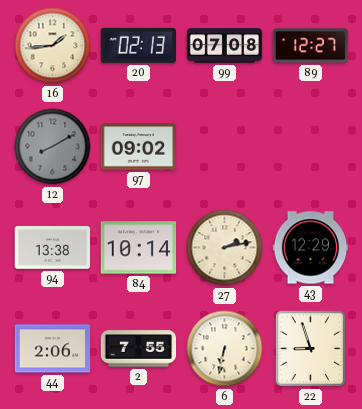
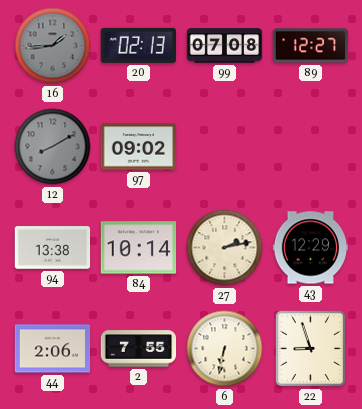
16 dial: cream -> grey
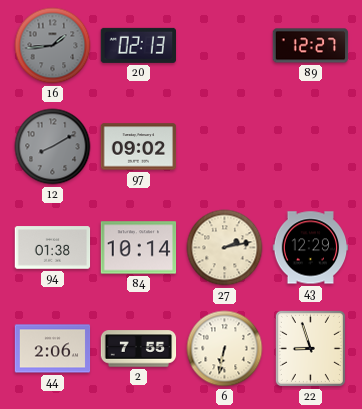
99: 07:08 -> none
94: 13:38 -> 01:38
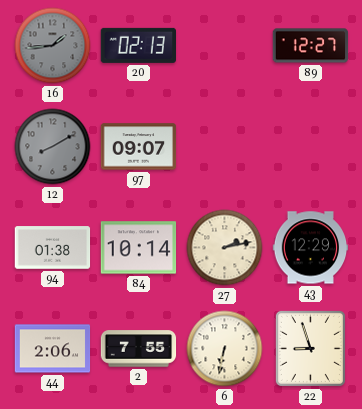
97: 09:02 -> 09:07
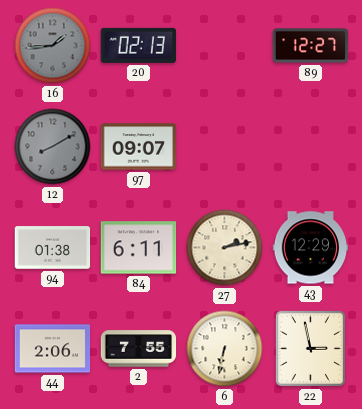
84: 10:14 -> 6:11
22: 8:57 -> 2:58
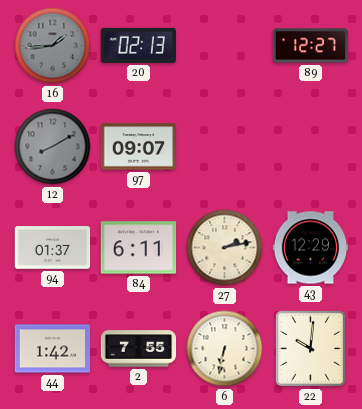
94: 01:38 -> 01:37
44: 2:06 -> 1:42
22: 2:58 -> 10:01
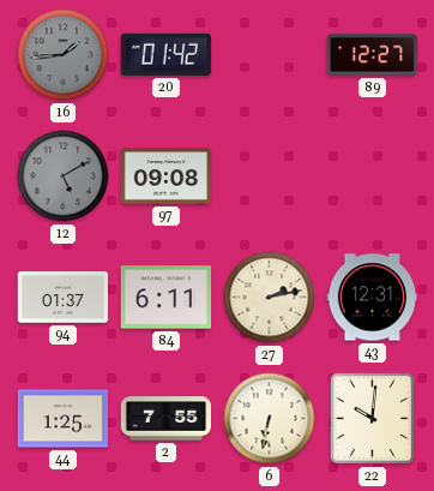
20: 02:13 -> 01:42
12: 8:10 -> 5:10
97: 09:07 -> 09:08
43: 12:29 -> 12:31
44: 1:42 -> 1:25
